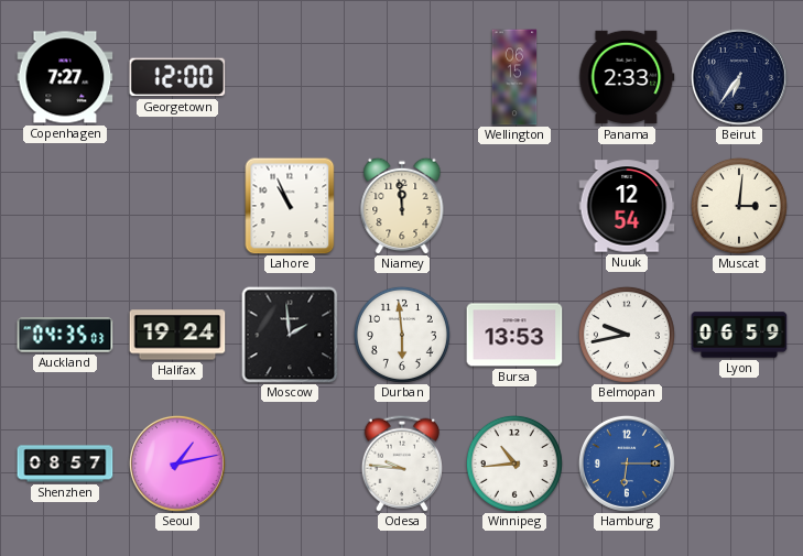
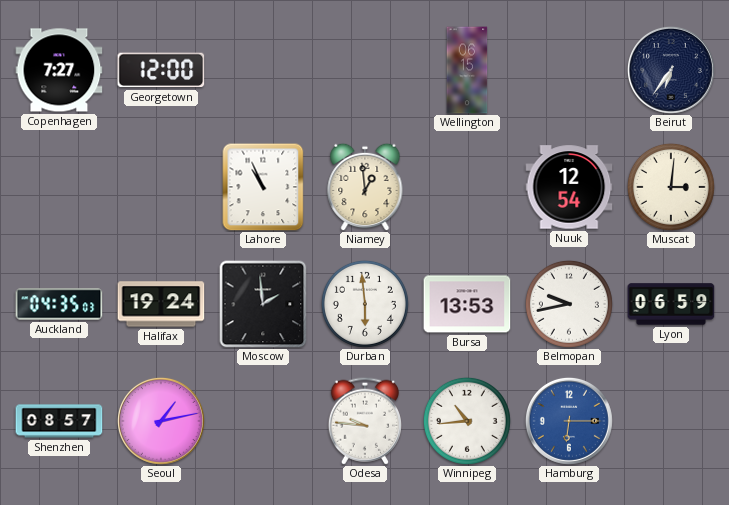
Panama: 2:33 -> none
Niamey: 11:59 -> 12:59
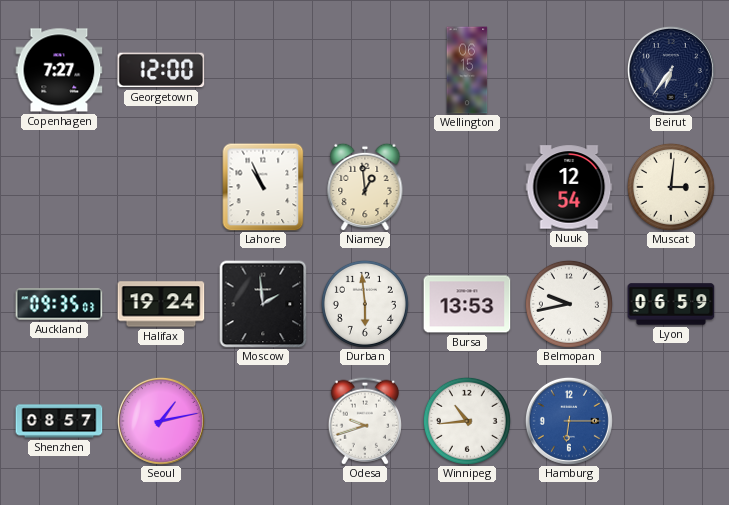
Auckland: 04:35 -> 09:35
Odesa: 9:46 -> 9:42
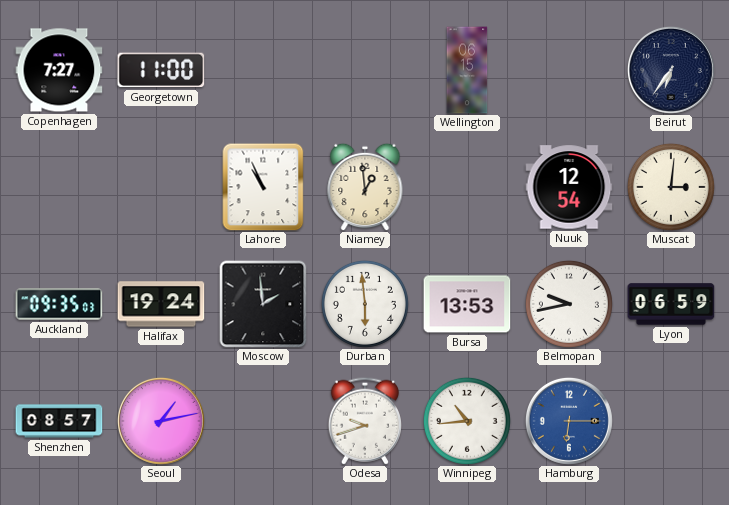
Georgetown: 12:00 -> 11:00
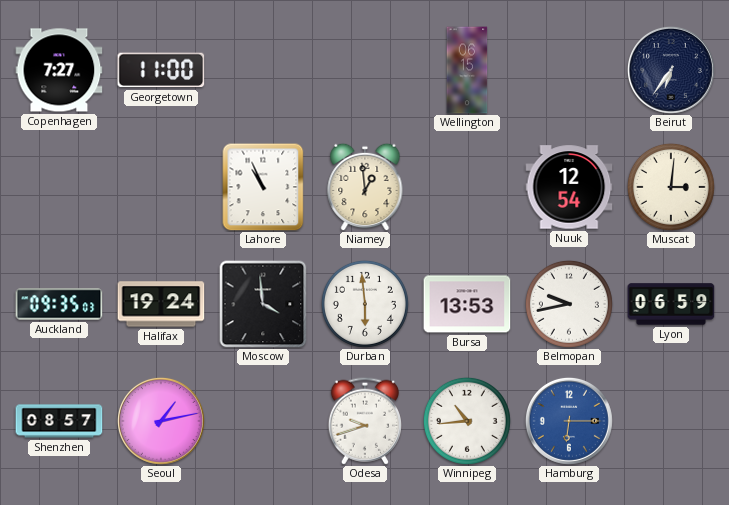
Moscow: 1:59 -> 3:59
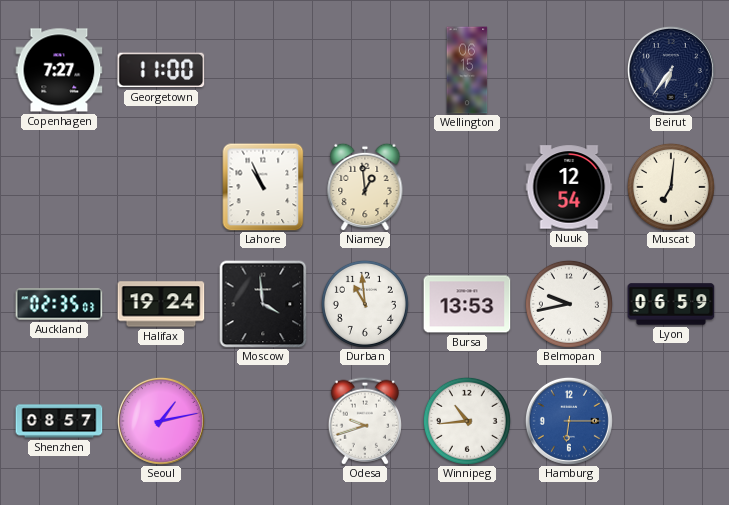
Muscat: 3:01 -> 7:01
Auckland: 09:35 -> 02:35
Durban: 5:59 -> 10:59
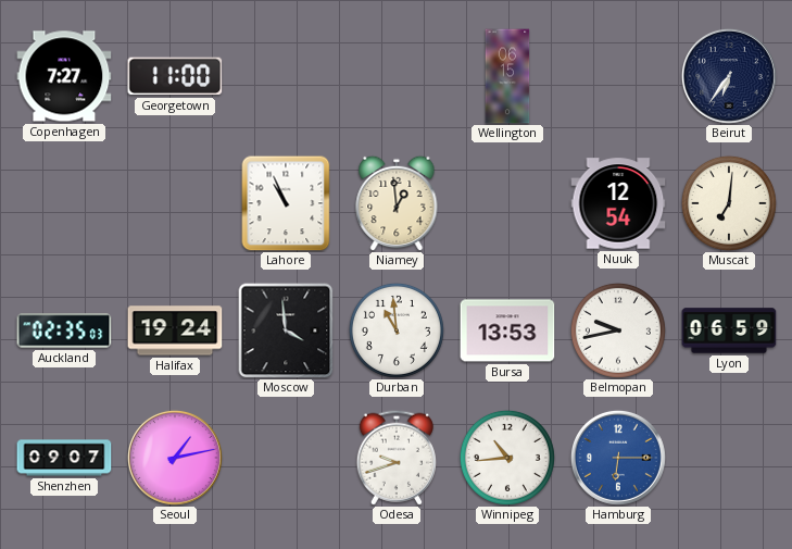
Shenzhen: 08:57 -> 09:07
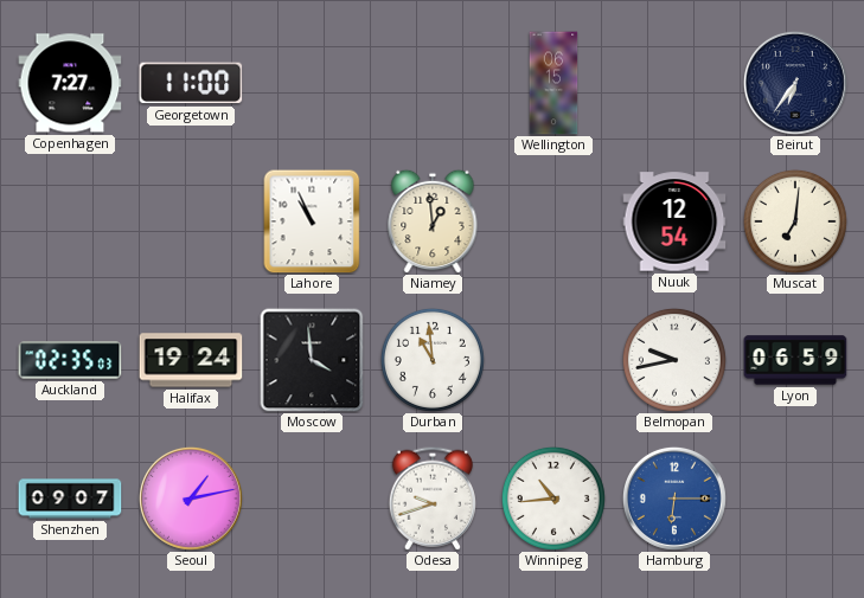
Bursa: 13:53 -> none
